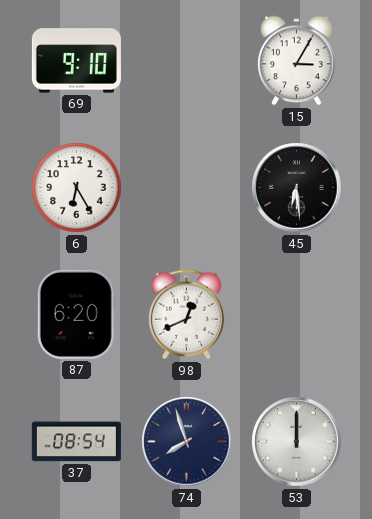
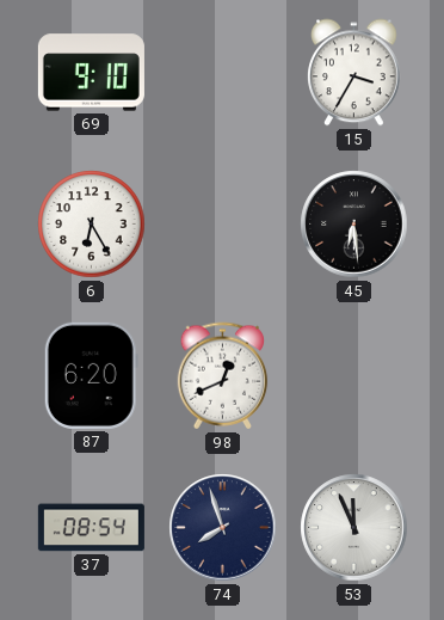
15: 3:05 -> 3:35
53: 12:00 -> 11:56
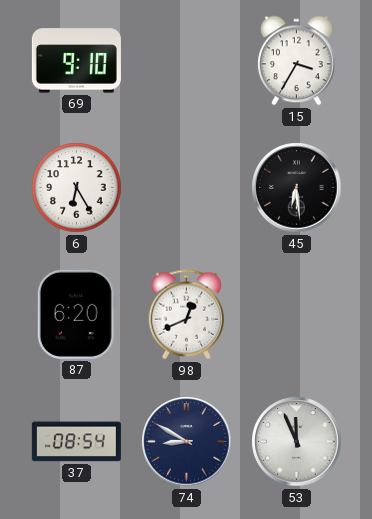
74: 7:57 -> 8:50
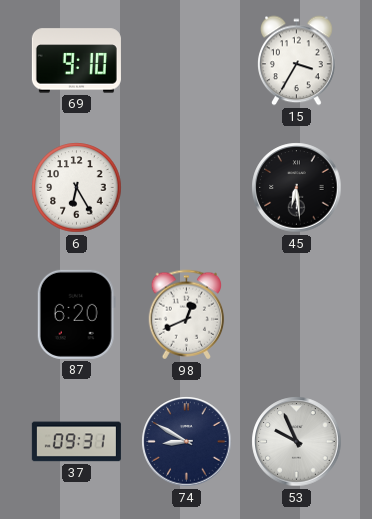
37: 08:54 -> 09:31
53: 11:56 -> 9:56
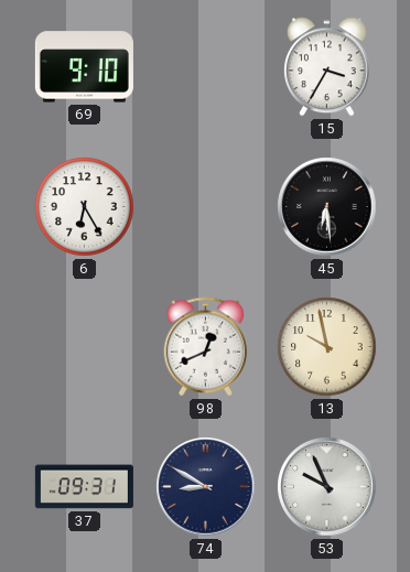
87: 6:20 -> none
13: none -> 9:58
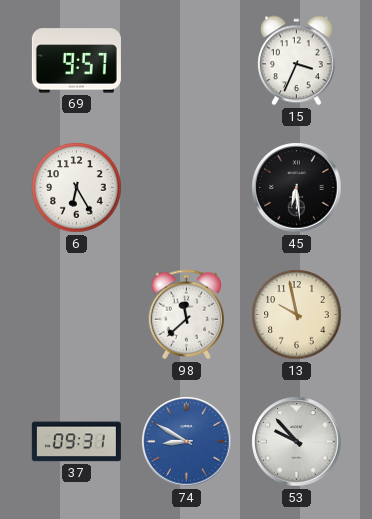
69: 9:10 -> 9:57
15: 3:35 -> 3:34
98: 12:41 -> 11:38
74 dial: navy -> blue
53: 9:56 -> 9:53
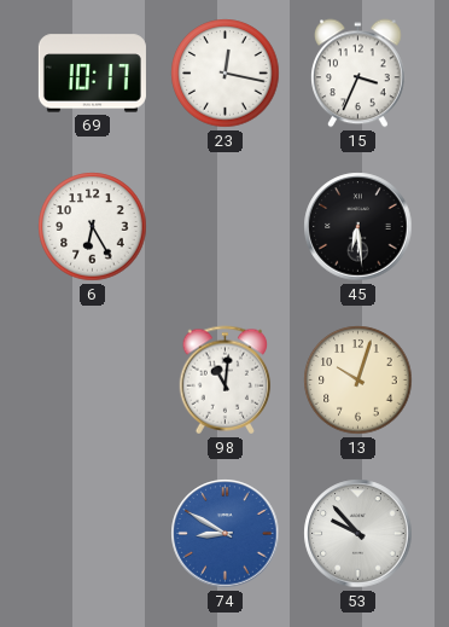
69: 9:57 -> 10:17
23: none -> 12:17
98: 11:38 -> 11:01
13: 9:58 -> 10:03
37: 09:31 -> none
